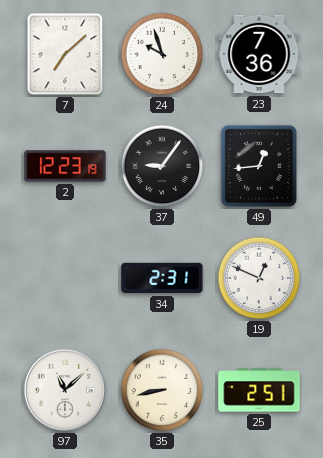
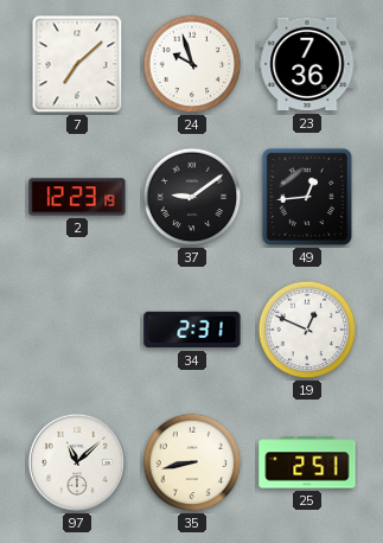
37: 9:06 -> 9:09
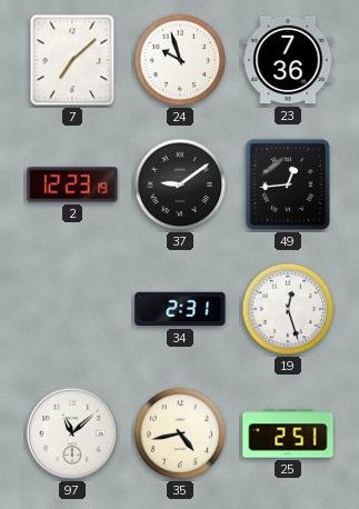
19: 12:49 -> 12:27
35: 8:43 -> 4:43
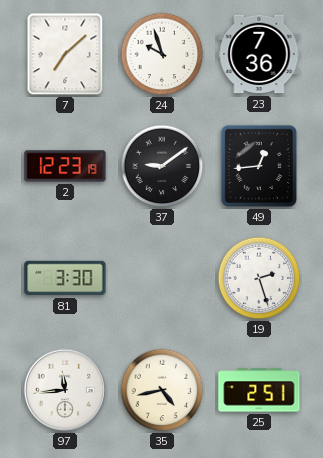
81: none -> 3:30
34: 2:31 -> none
19: 12:27 -> 2:27
97: 11:08 -> 11:44
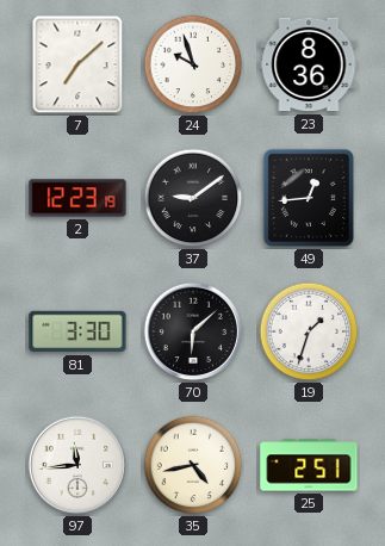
23: 7:36 -> 8:36
70: none -> 6:08
19: 2:27 -> 1:33
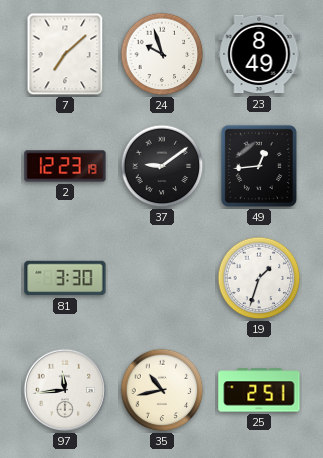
23: 8:36 -> 8:49
70: 6:08 -> none
35: 4:43 -> 10:43
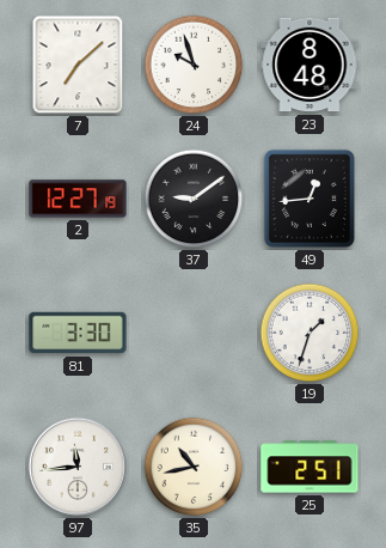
23: 8:49 -> 8:48
2: 12:23 -> 12:27
